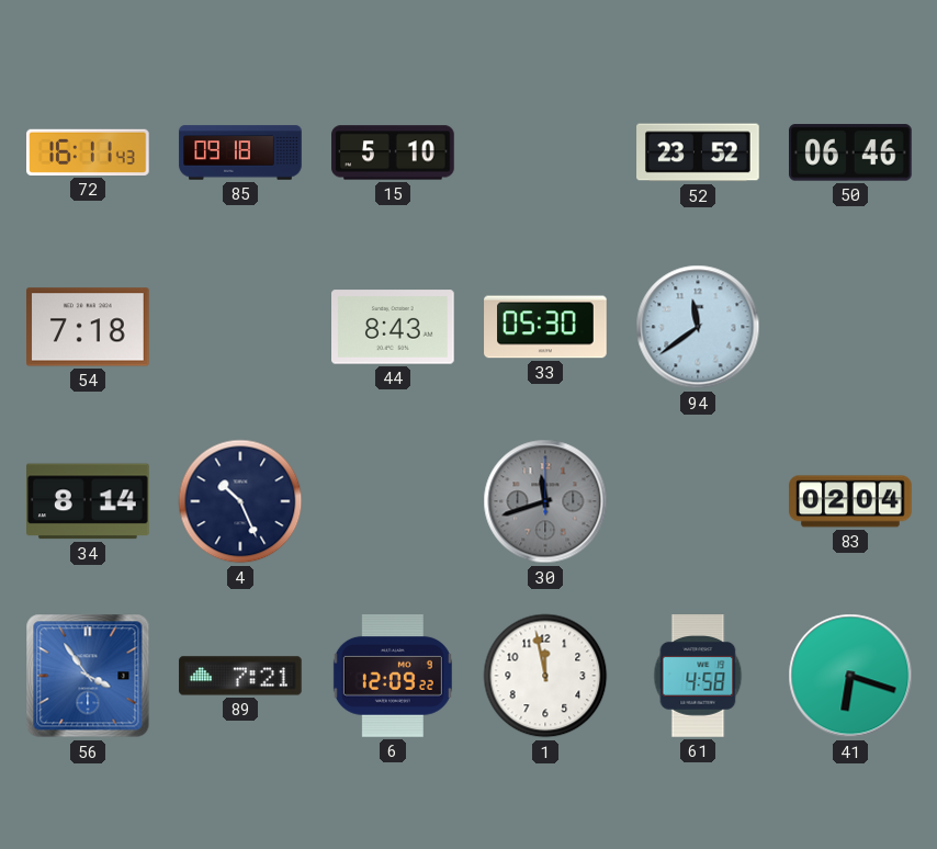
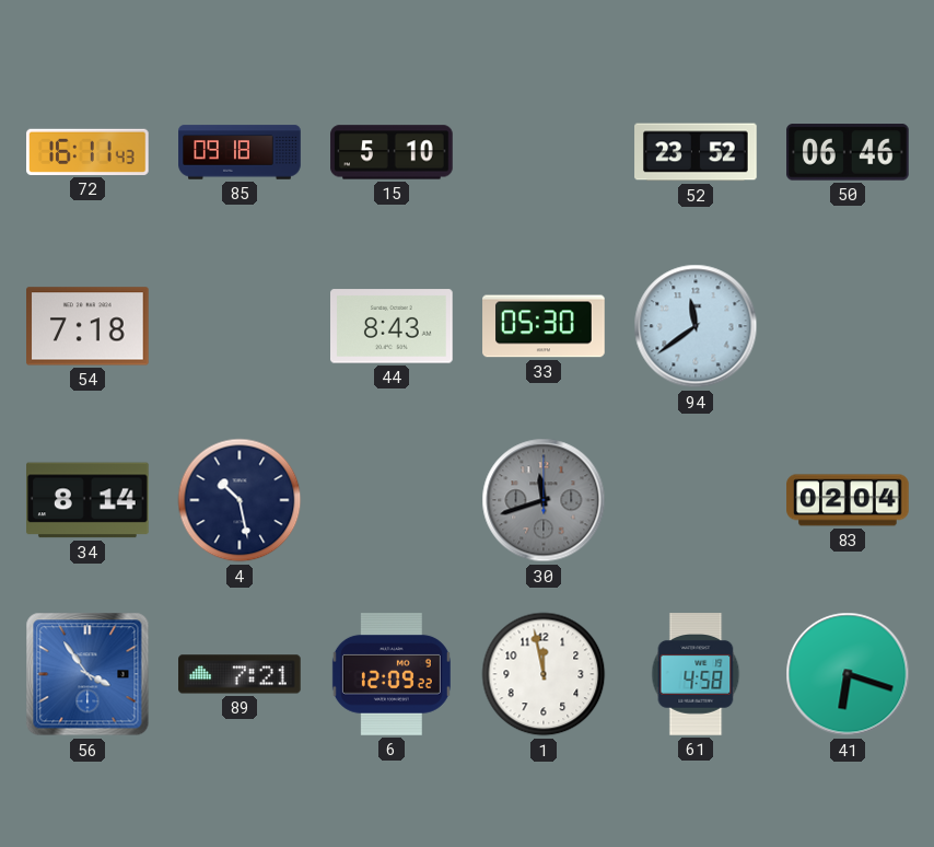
4: 10:26 -> 10:28
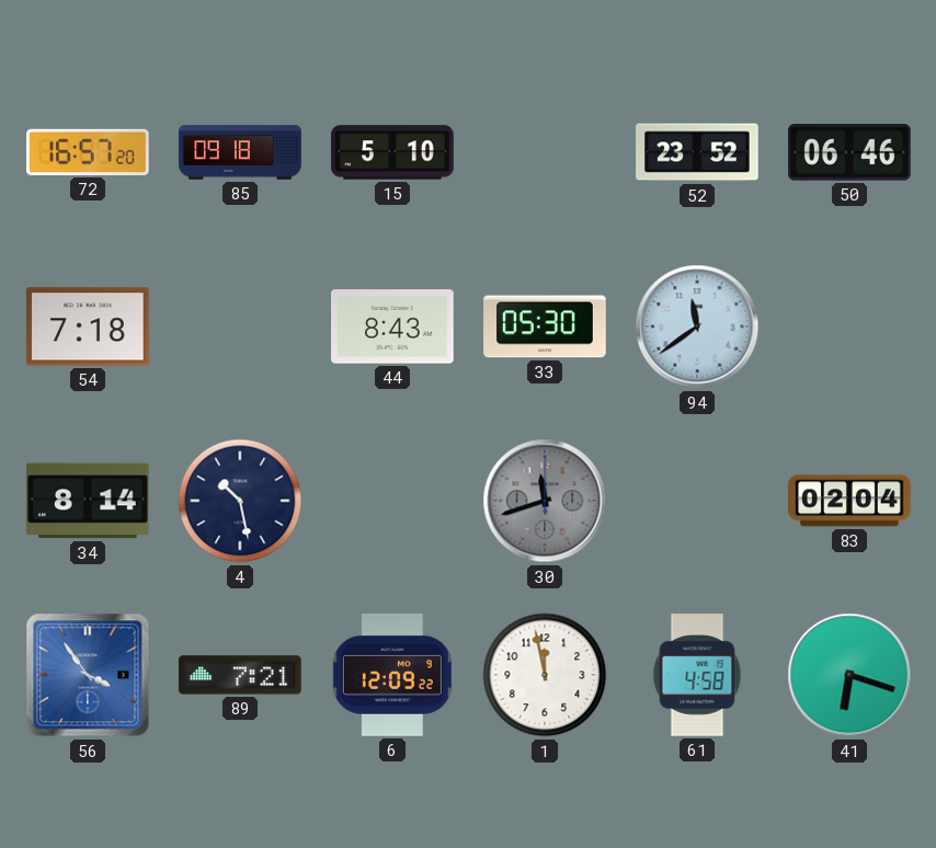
72: 16:11 -> 16:57
